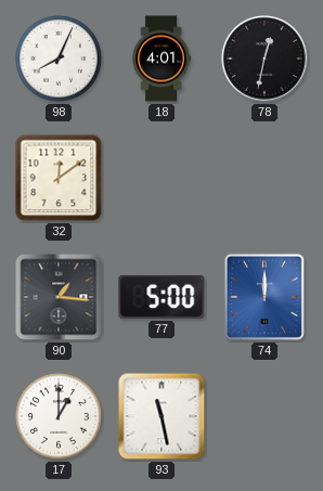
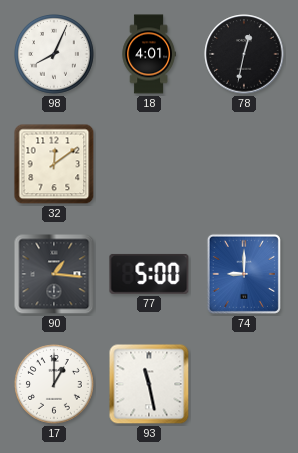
74: 12:00 -> 9:00
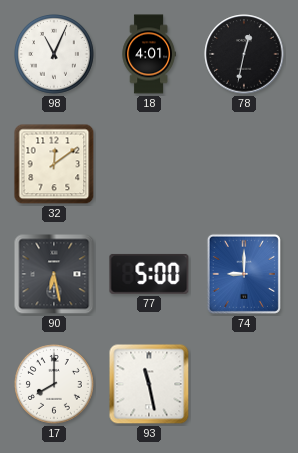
98: 8:04 -> 11:04
90: 1:16 -> 6:28
17: 1:00 -> 8:00
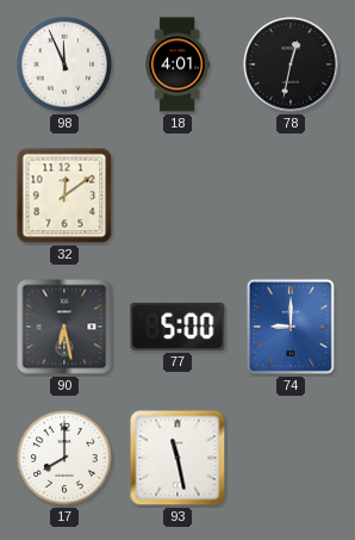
98: 11:04 -> 11:56
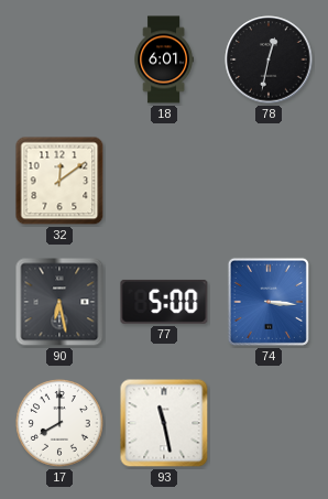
98: 11:56 -> none
18: 4:01 -> 6:01
74: 9:00 -> 3:16
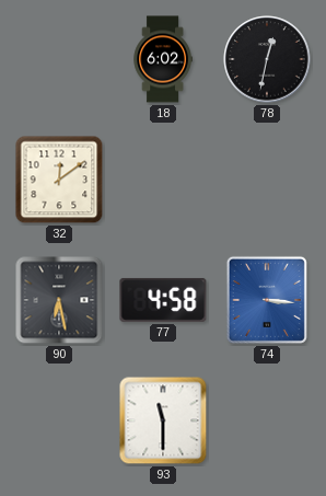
18: 6:01 -> 6:02
77: 5:00 -> 4:58
17: 8:00 -> none
93: 11:28 -> 11:30
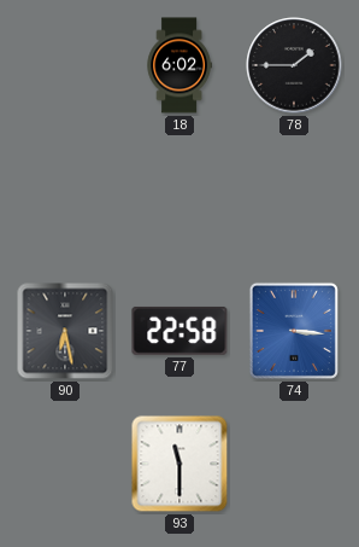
78: 12:32 -> 1:45
32: 12:09 -> none
77: 4:58 -> 22:58
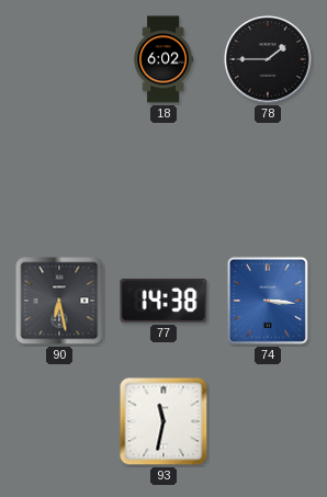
77: 22:58 -> 14:38
93: 11:30 -> 11:32
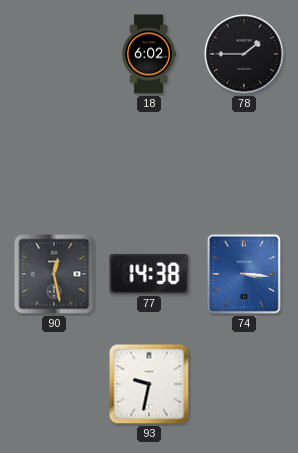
90: 6:28 -> 12:28
93: 11:32 -> 9:32
